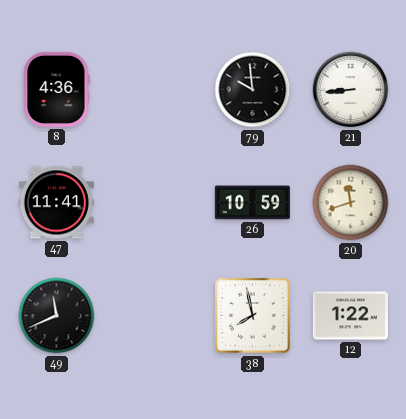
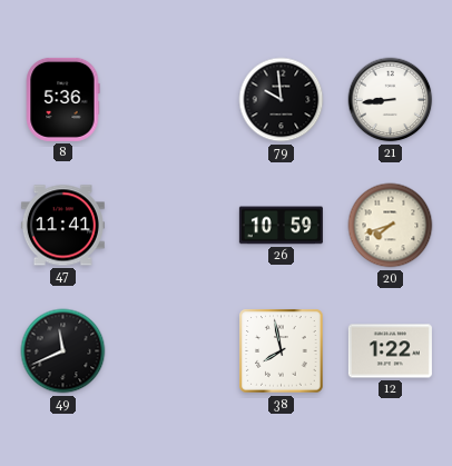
8: 4:36 -> 5:36
20: 11:42 -> 7:42
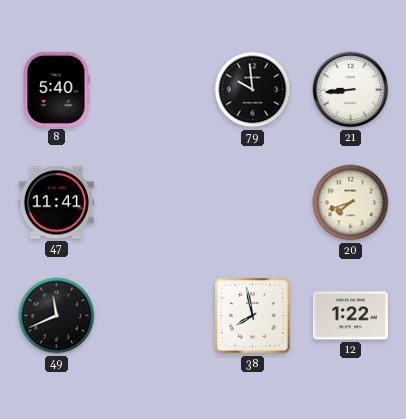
8: 5:36 -> 5:40
26: 10:59 -> none
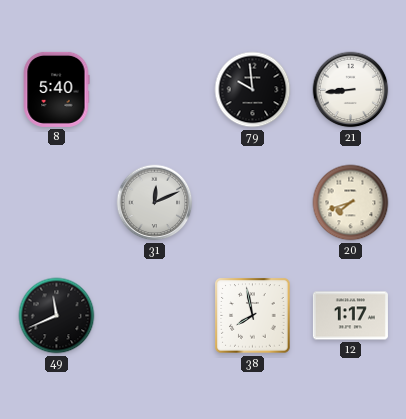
47: 11:41 -> none
31: none -> 12:11
12: 1:22 -> 1:17
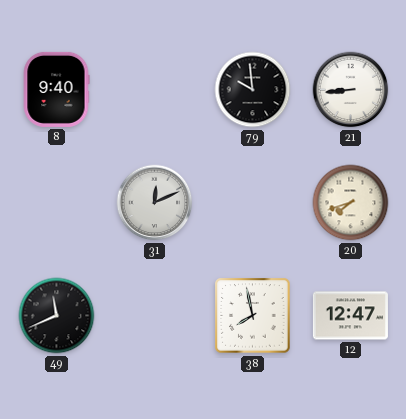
8: 5:40 -> 9:40
12: 1:17 -> 12:47
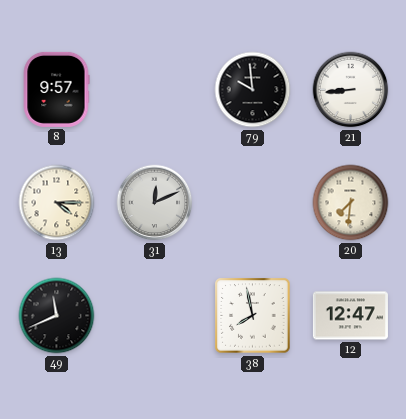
8: 9:40 -> 9:57
13: none -> 4:15
20: 7:42 -> 7:31
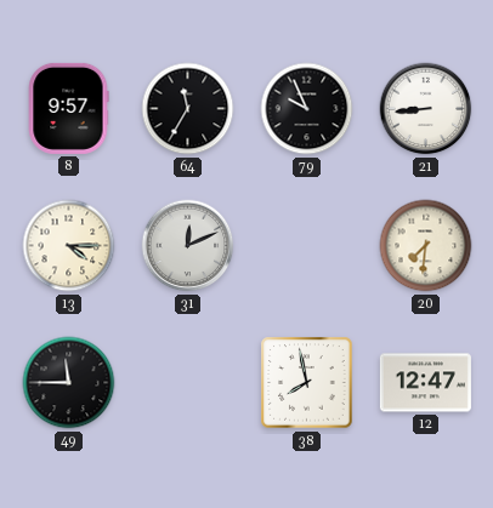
64: none -> 11:35
79: 9:59 -> 9:56
49: 11:41 -> 11:45
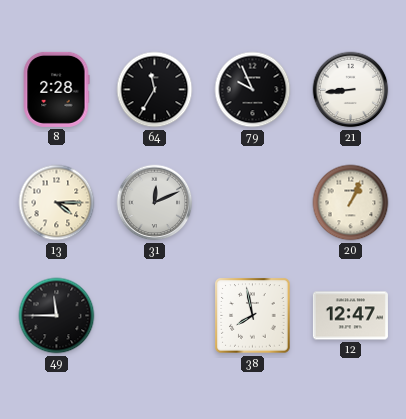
8: 9:57 -> 2:28
20: 7:31 -> 1:04
